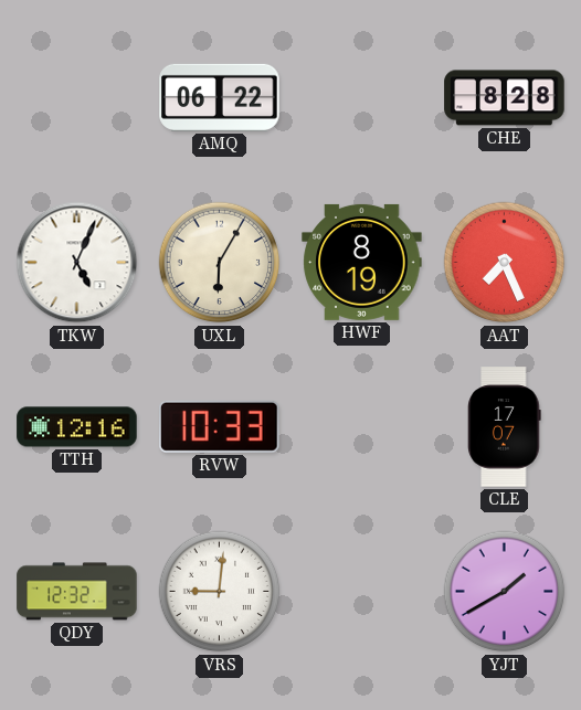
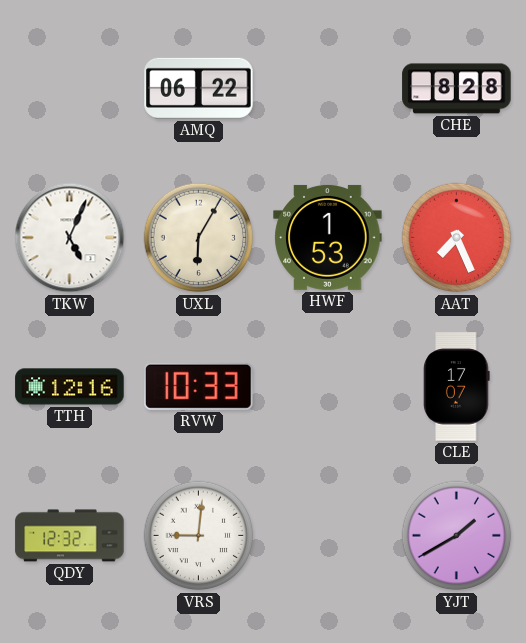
HWF: 8:19 -> 1:53
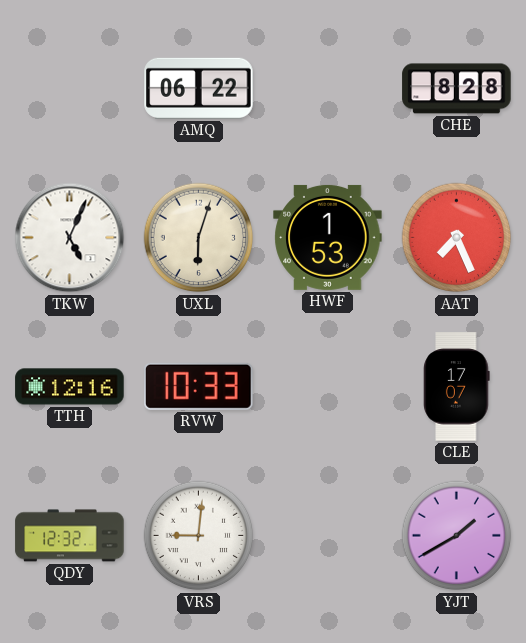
UXL: 6:05 -> 6:03
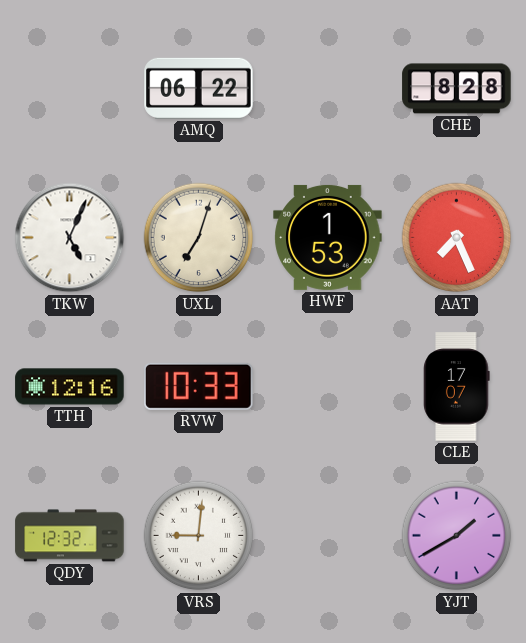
UXL: 6:03 -> 7:03
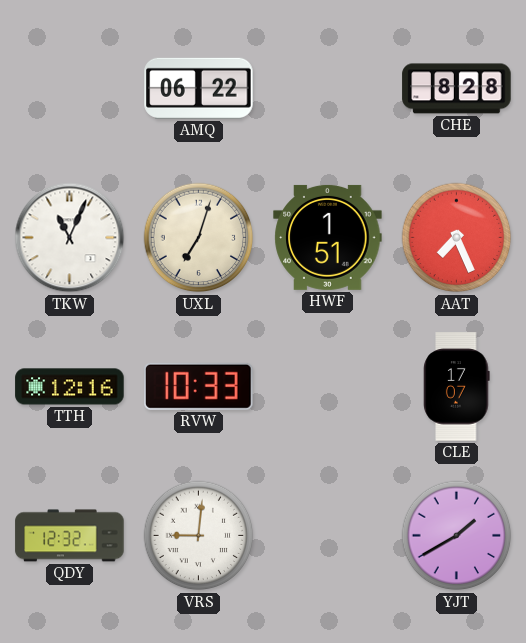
TKW: 5:04 -> 11:04
HWF: 1:53 -> 1:51
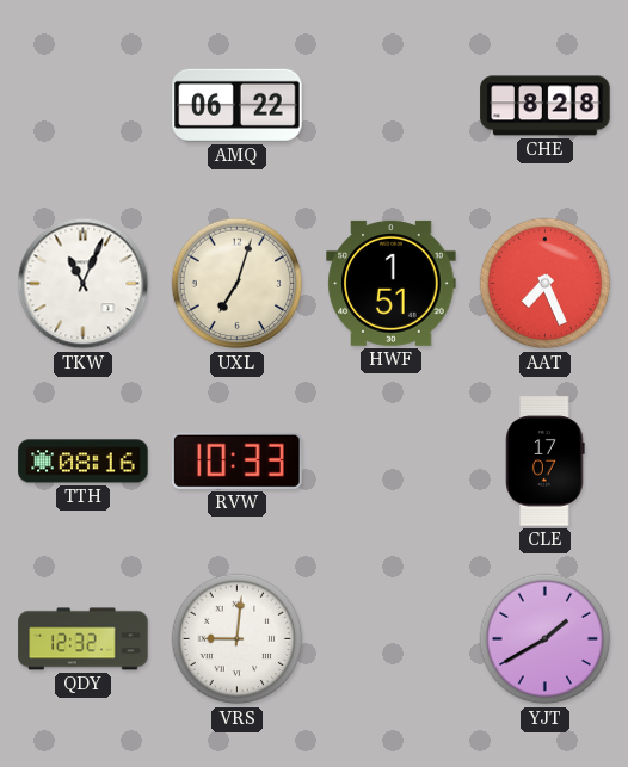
TTH: 12:16 -> 08:16
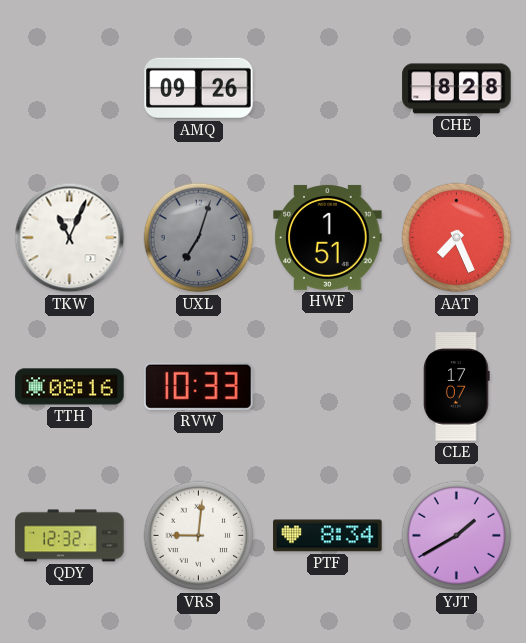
AMQ: 06:22 -> 09:26
UXL dial: cream -> grey
PTF: none -> 8:34
